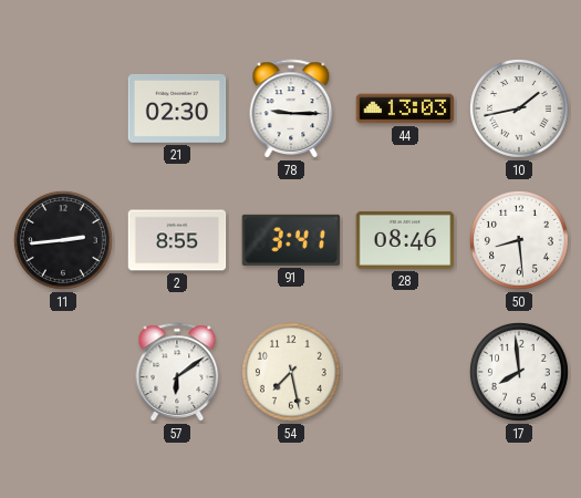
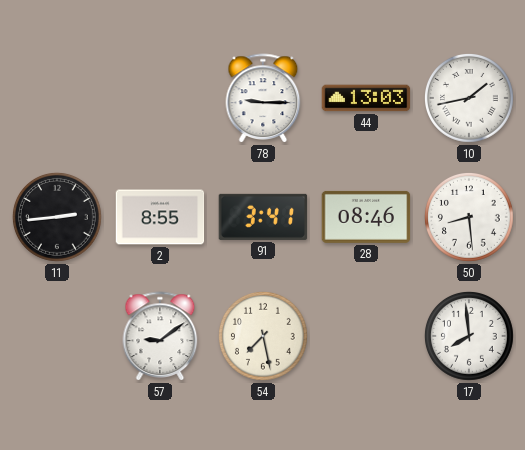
21: 02:30 -> none
57: 6:09 -> 9:09
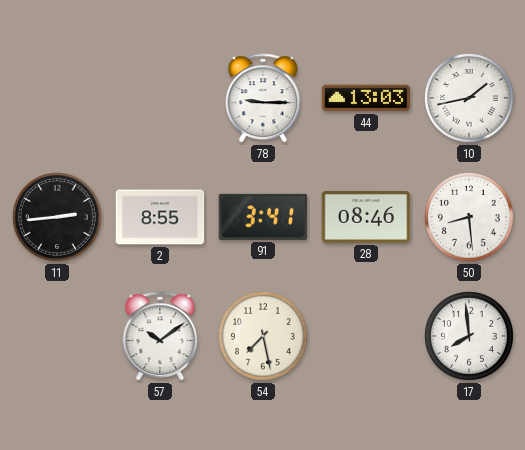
57: 9:09 -> 10:09
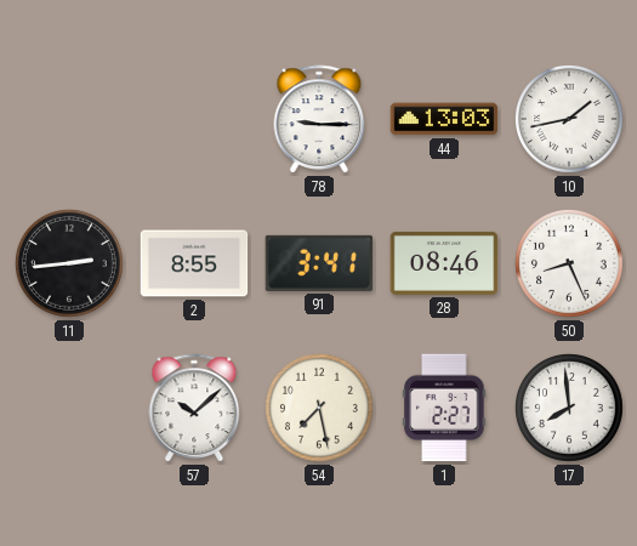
50: 8:29 -> 8:26
57: 10:09 -> 10:08
1: none -> 2:27
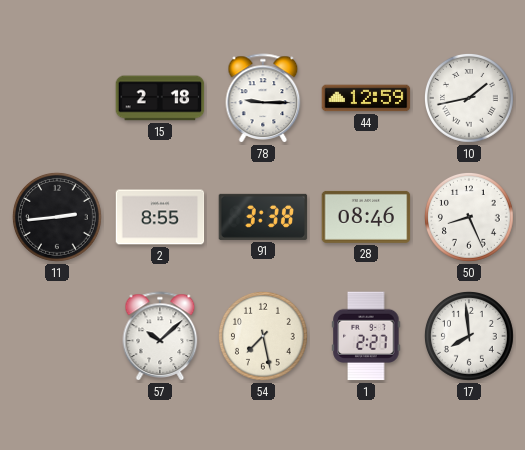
15: none -> 2:18
44: 13:03 -> 12:59
91: 3:41 -> 3:38
